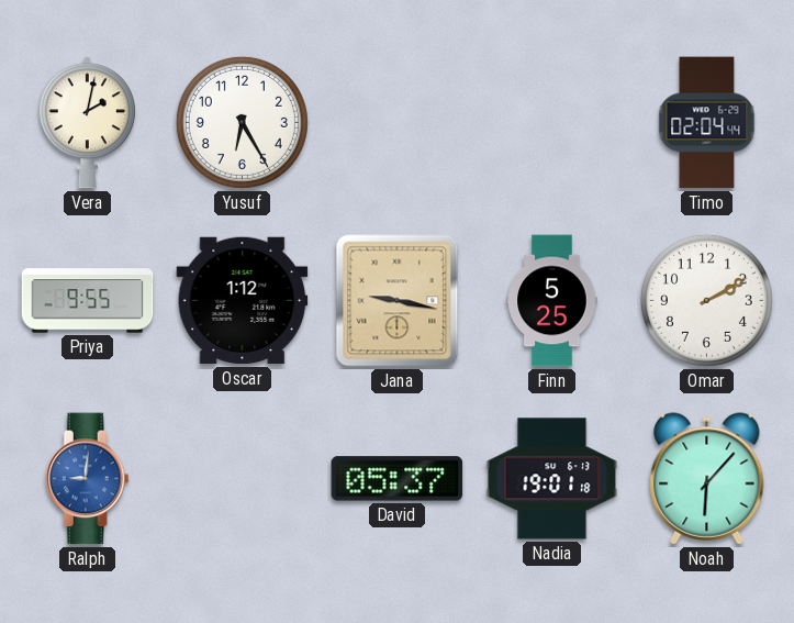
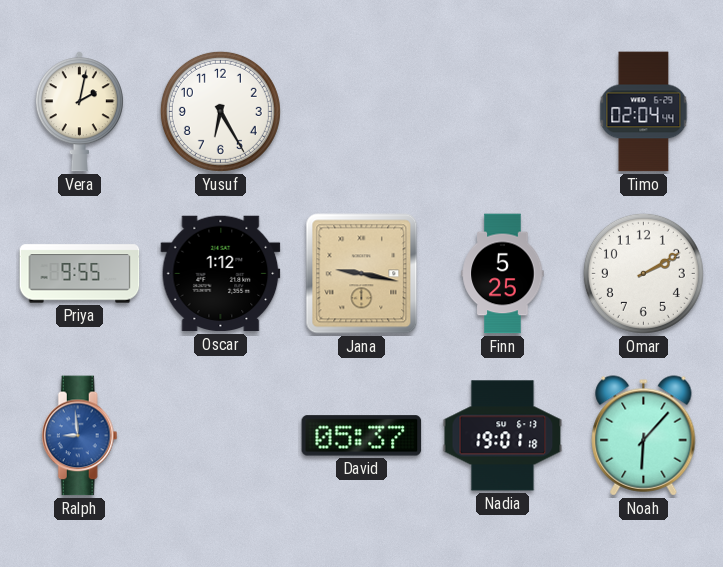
Ralph: 9:01 -> 8:59
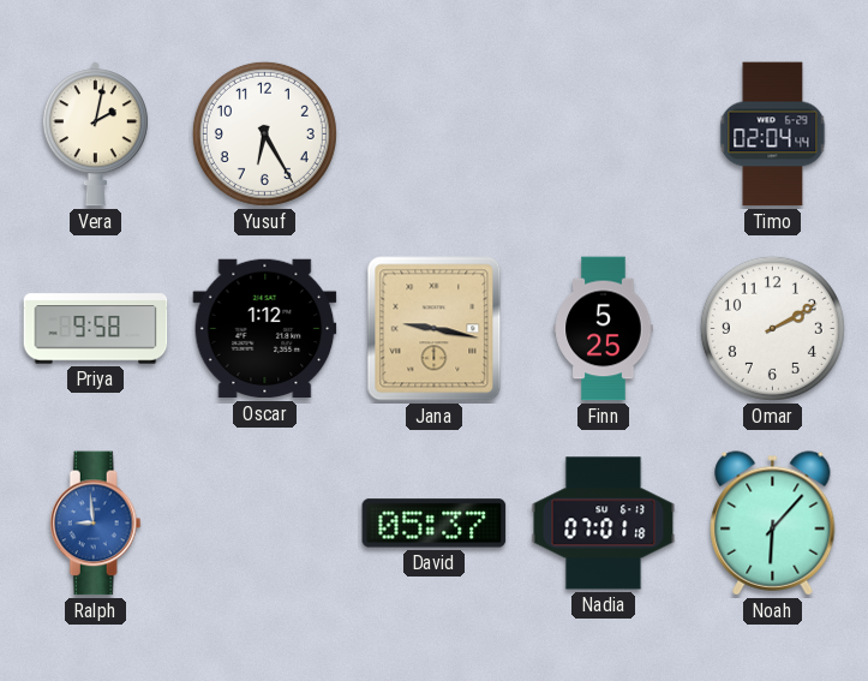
Priya: 9:55 -> 9:58
Nadia: 19:01 -> 07:01
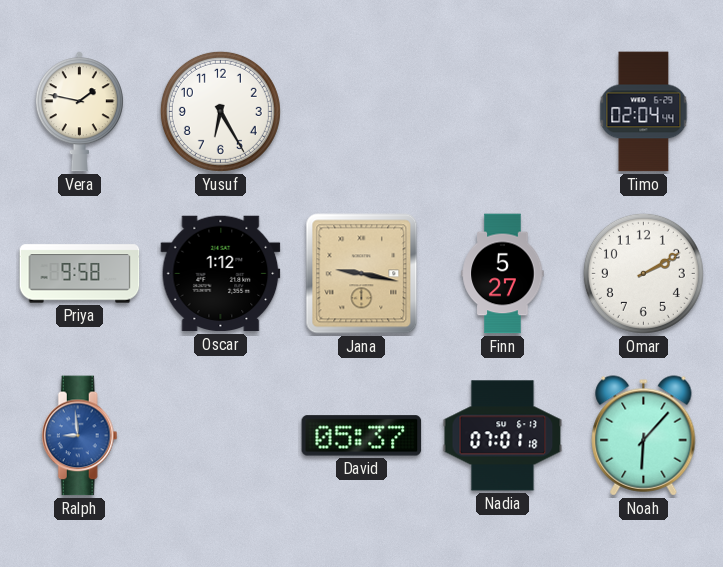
Vera: 2:02 -> 1:47
Finn: 5:25 -> 5:27
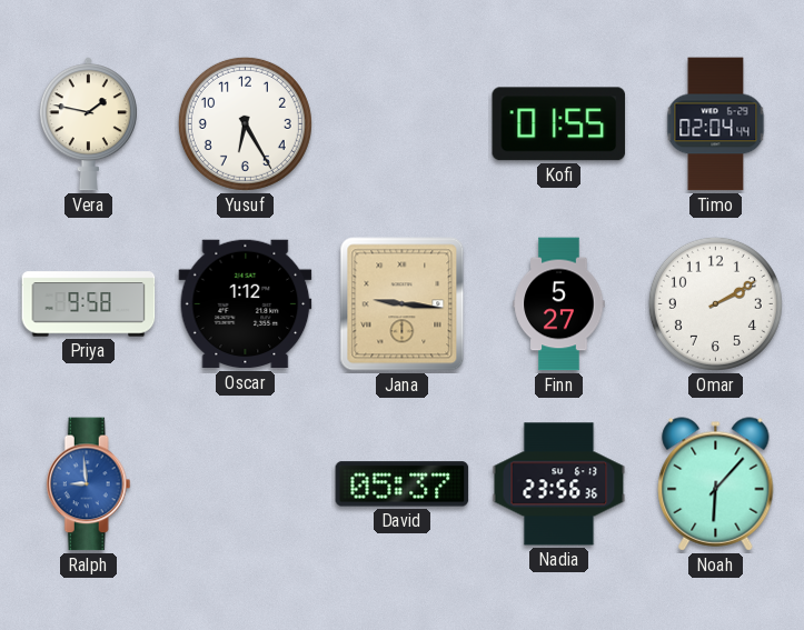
Kofi: none -> 01:55
Jana: 9:17 -> 9:16
Nadia: 07:01 -> 23:56
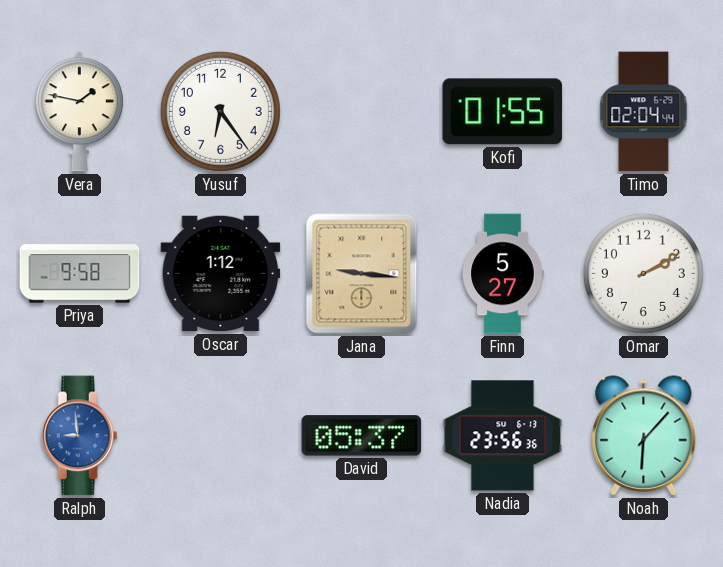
Yusuf: 6:25 -> 6:24
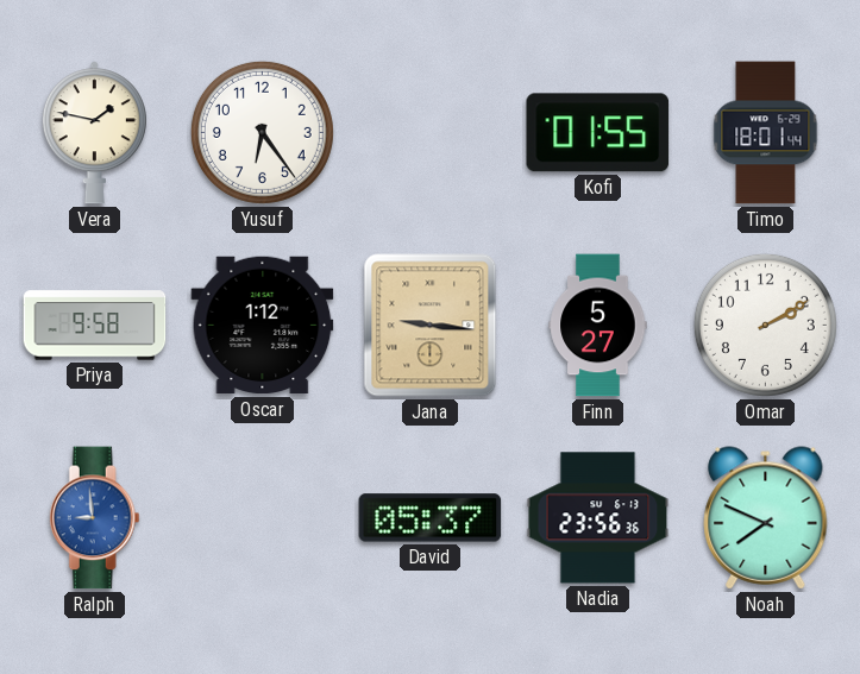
Timo: 02:04 -> 18:01
Noah: 6:07 -> 7:49
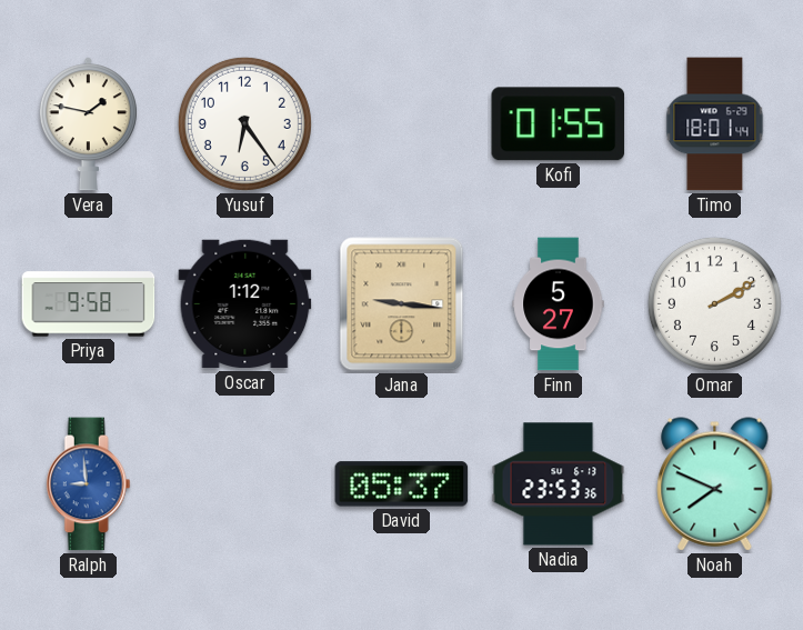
Nadia: 23:56 -> 23:53
